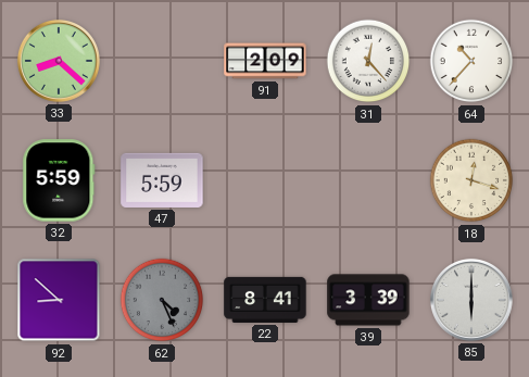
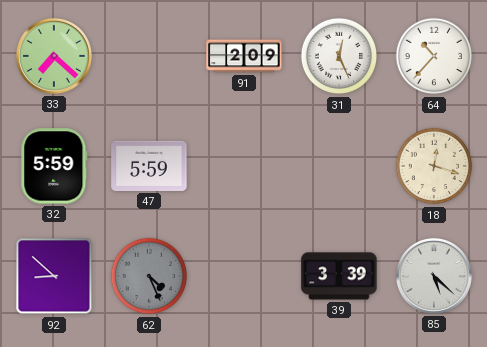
33: 8:22 -> 7:22
31: 12:23 -> 12:26
22: 8:41 -> none
85: 6:00 -> 5:22
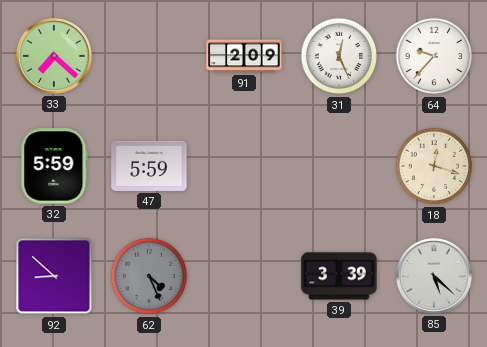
64: 10:37 -> 9:37
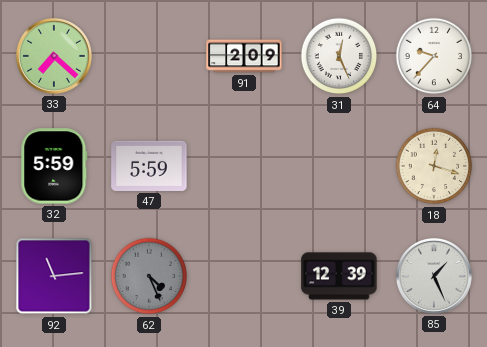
92: 8:52 -> 11:14
39: 3:39 -> 12:39
85: 5:22 -> 1:26
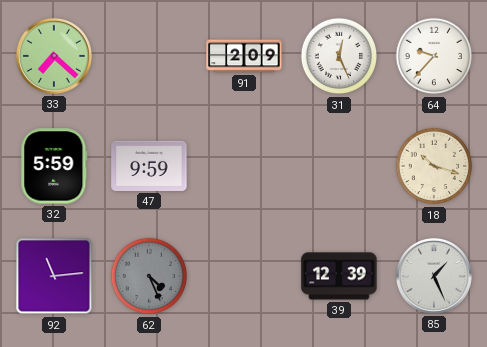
47: 5:59 -> 9:59
18: 12:18 -> 10:18
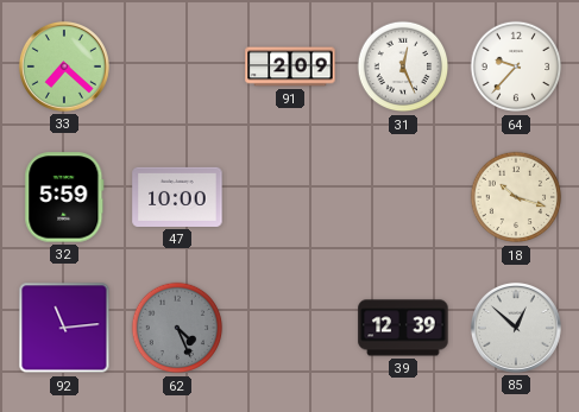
47: 9:59 -> 10:00
85: 1:26 -> 12:52
